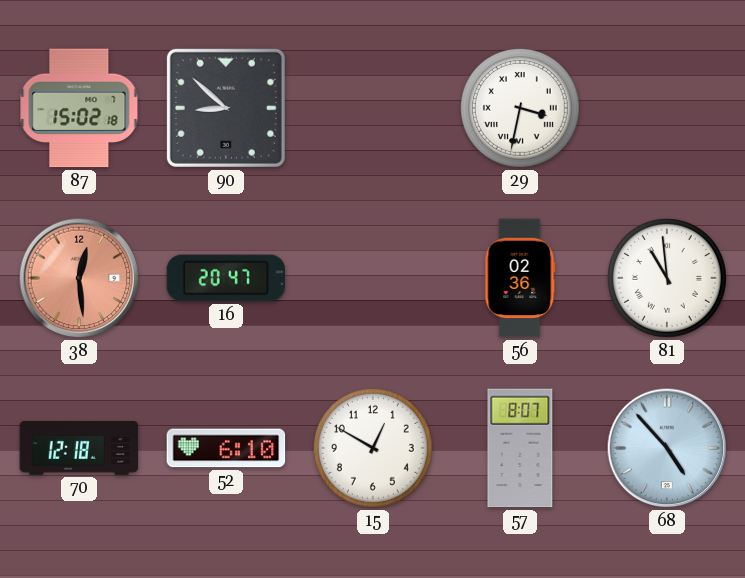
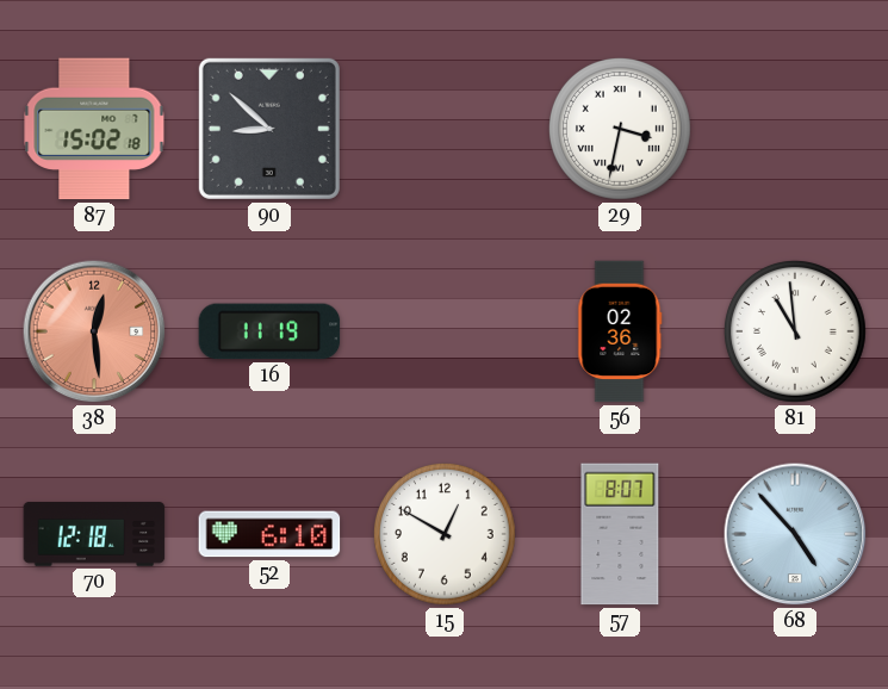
16: 20:47 -> 11:19
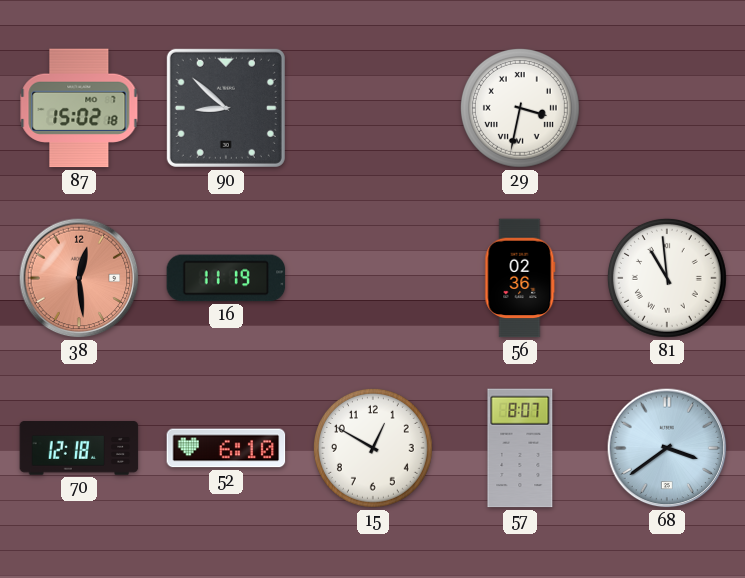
68: 4:53 -> 3:39
